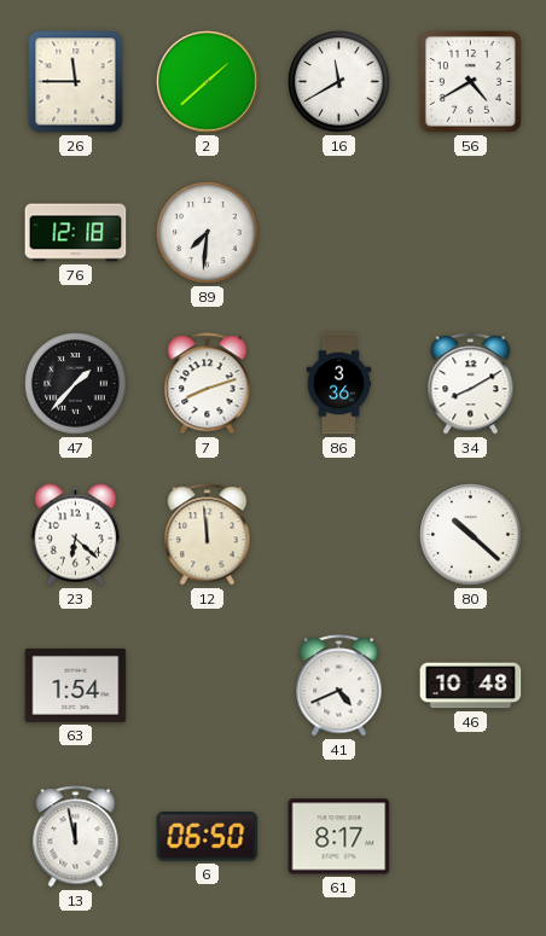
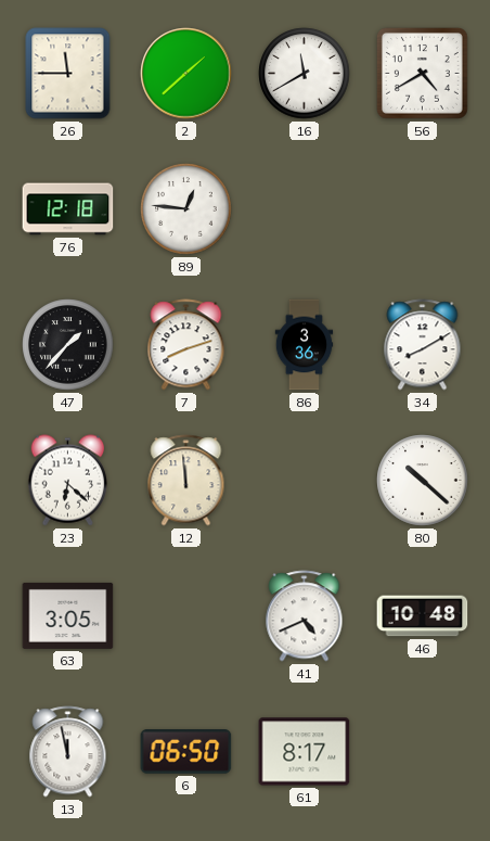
89: 7:31 -> 12:46
63: 1:54 -> 3:05
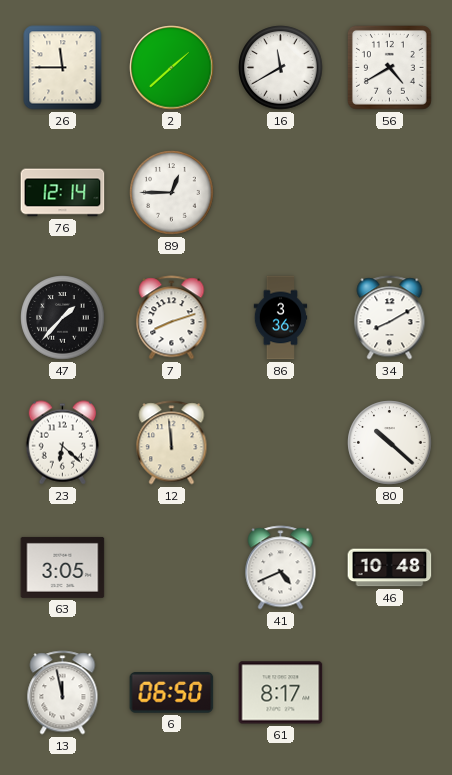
76: 12:18 -> 12:14
89: 12:46 -> 12:45
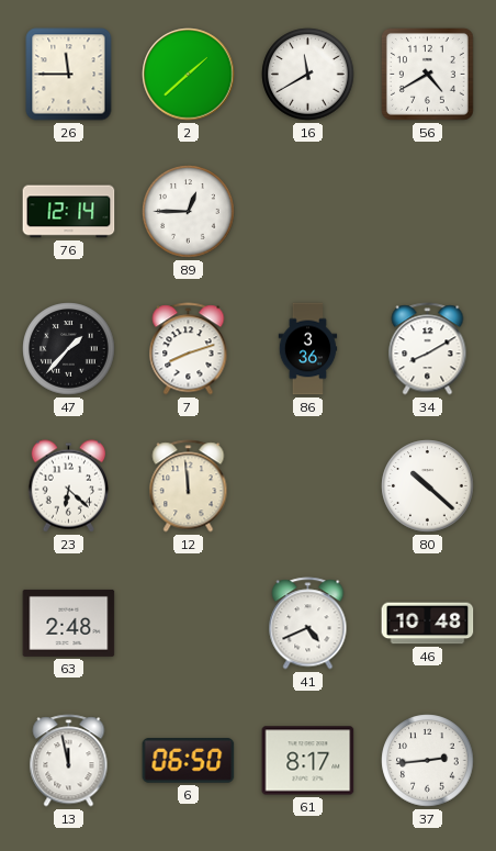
63: 3:05 -> 2:48
37: none -> 2:44
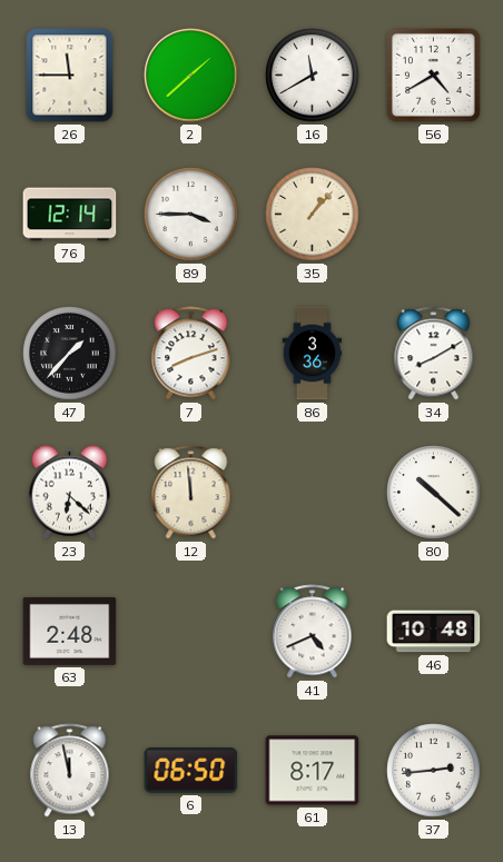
89: 12:45 -> 3:45
35: none -> 1:07
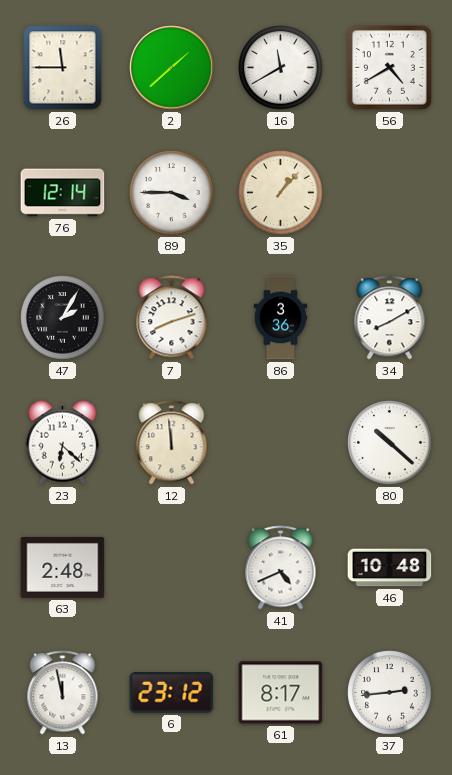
47: 1:37 -> 2:05
6: 06:50 -> 23:12
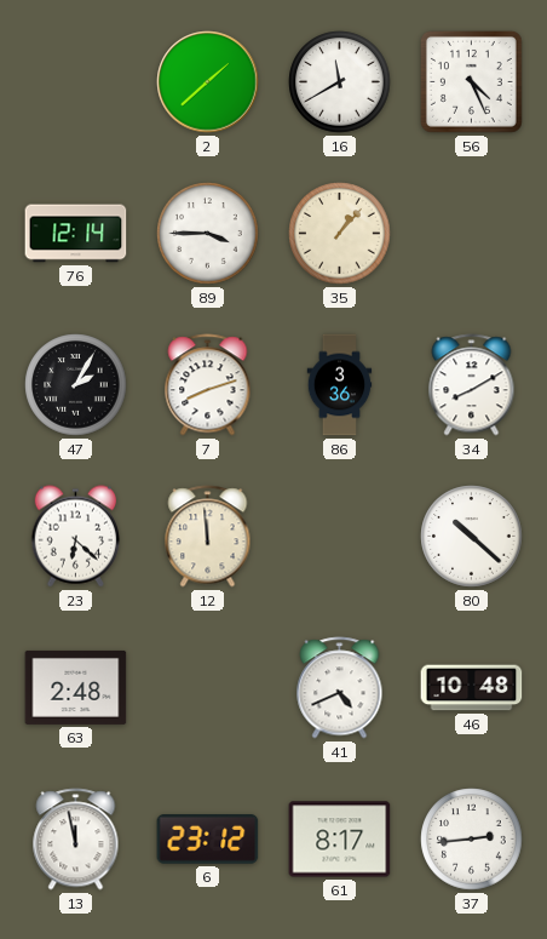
26: 11:45 -> none
56: 4:40 -> 4:26
